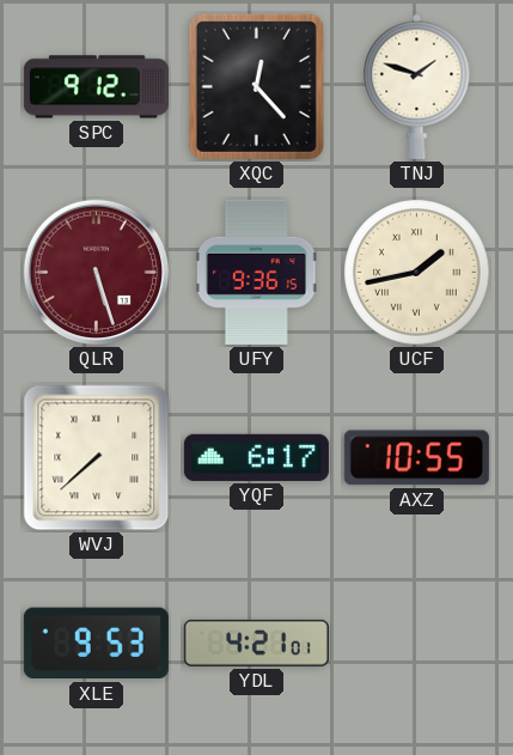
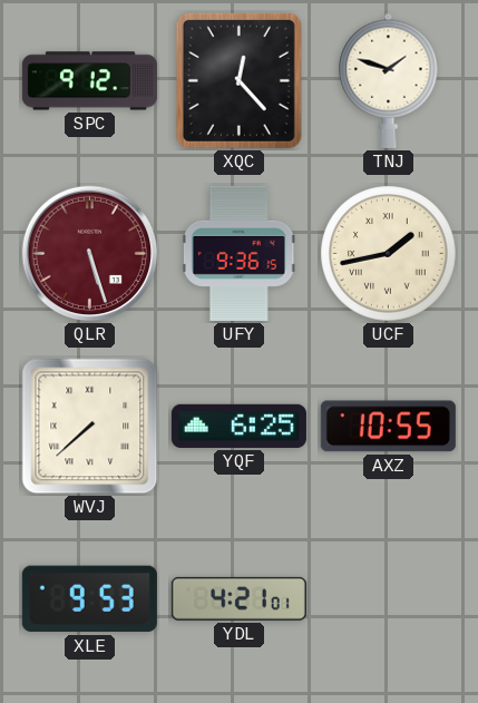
YQF: 6:17 -> 6:25
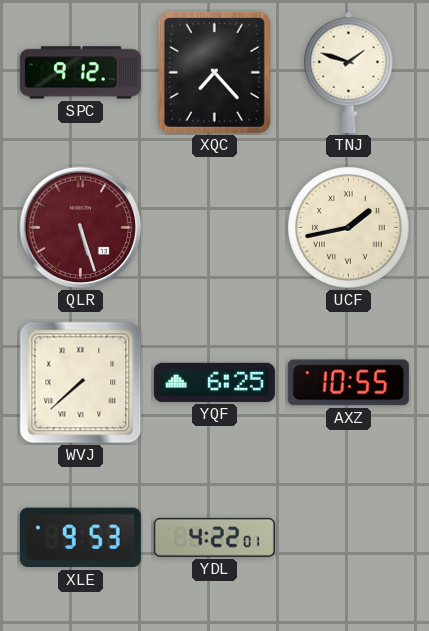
XQC: 12:23 -> 7:23
UFY: 9:36 -> none
YDL: 4:21 -> 4:22
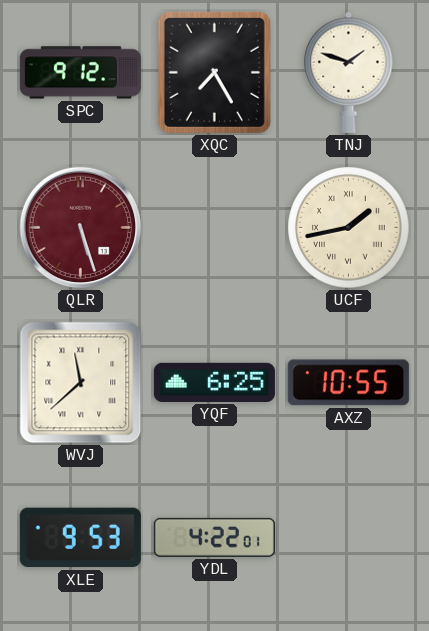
XQC: 7:23 -> 7:25
WVJ: 7:38 -> 11:38
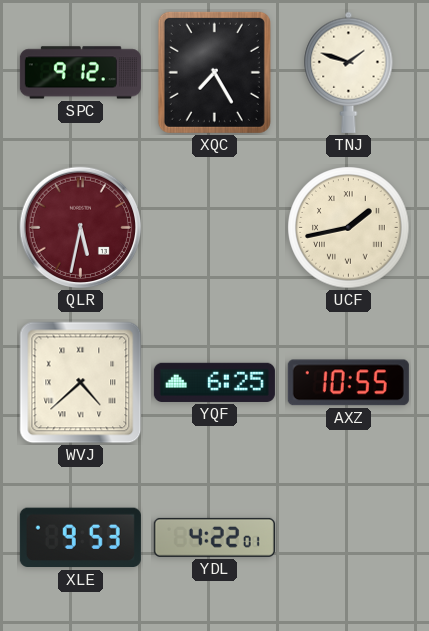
QLR: 5:27 -> 5:32
WVJ: 11:38 -> 4:38
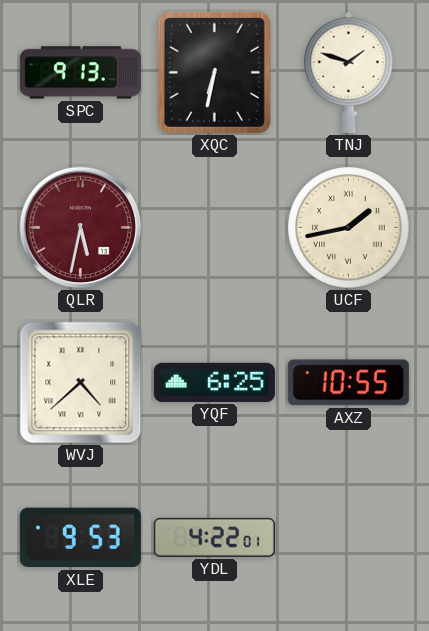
SPC: 9:12 -> 9:13
XQC: 7:25 -> 6:32
